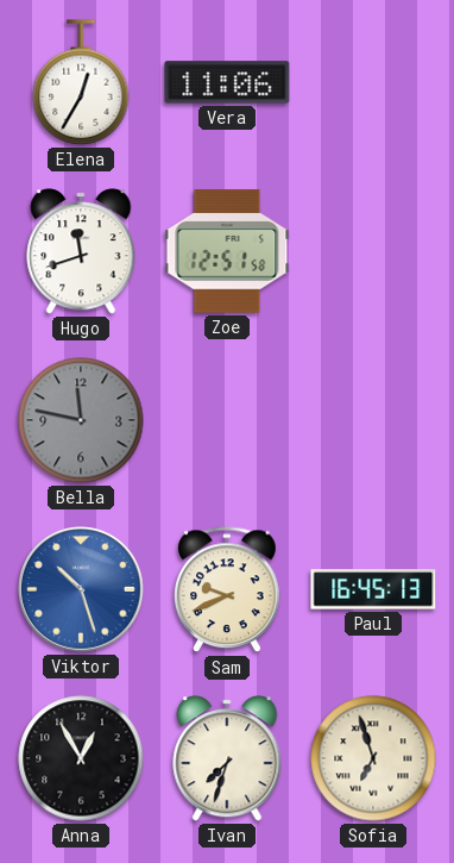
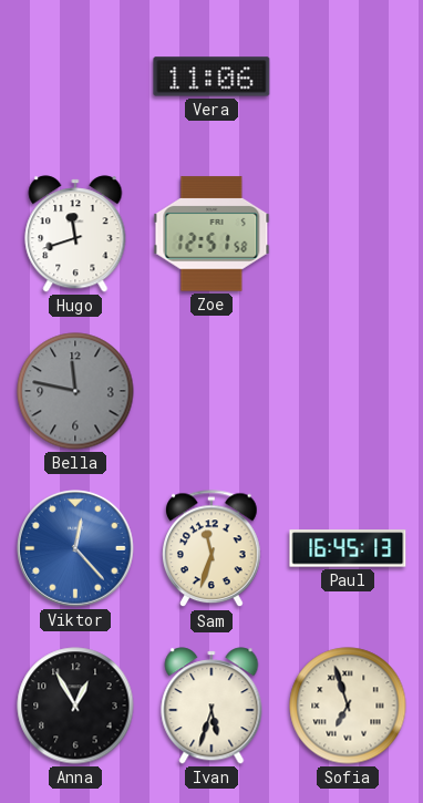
Elena: 12:35 -> none
Viktor: 10:27 -> 12:23
Sam: 9:41 -> 11:33
Ivan: 7:33 -> 5:33
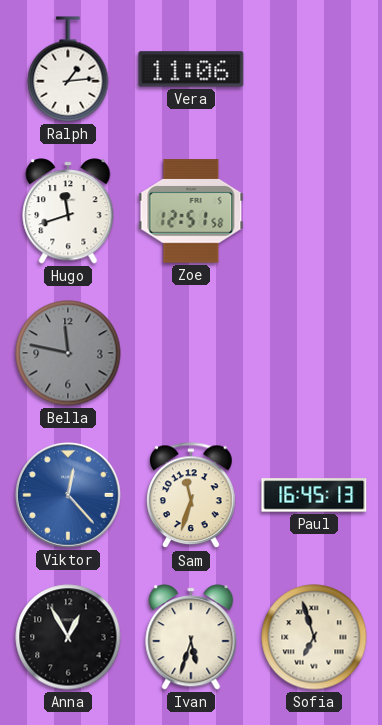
Ralph: none -> 1:14
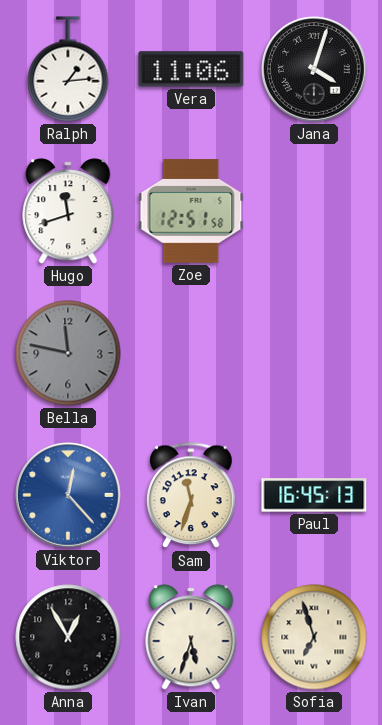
Jana: none -> 4:03
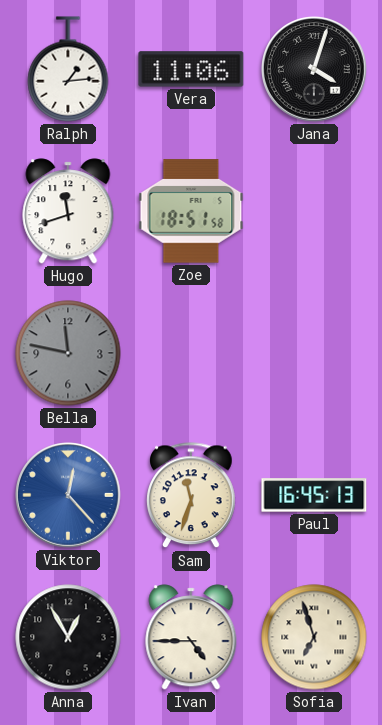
Zoe: 12:51 -> 18:51
Ivan: 5:33 -> 4:45
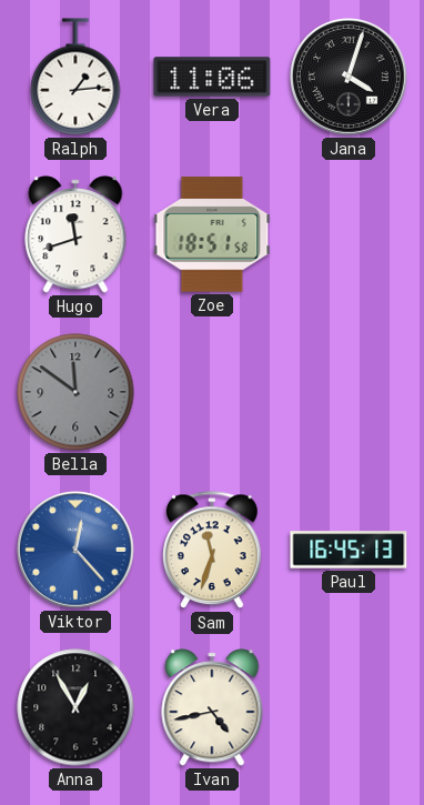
Bella: 11:47 -> 11:51
Ivan: 4:45 -> 4:43
Sofia: 6:57 -> none
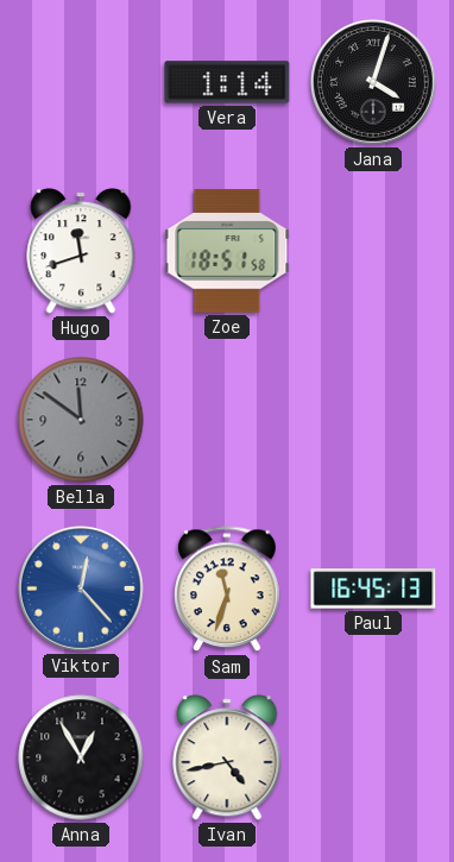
Ralph: 1:14 -> none
Vera: 11:06 -> 1:14
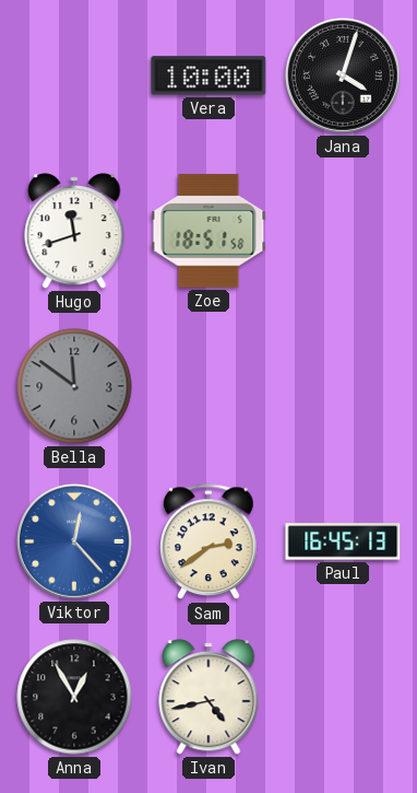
Vera: 1:14 -> 10:00
Sam: 11:33 -> 2:39
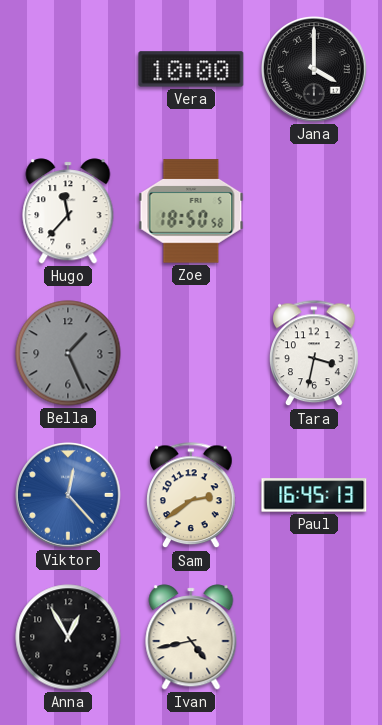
Jana: 4:03 -> 4:00
Hugo: 11:42 -> 11:37
Zoe: 18:51 -> 18:50
Bella: 11:51 -> 1:26
Tara: none -> 3:32
